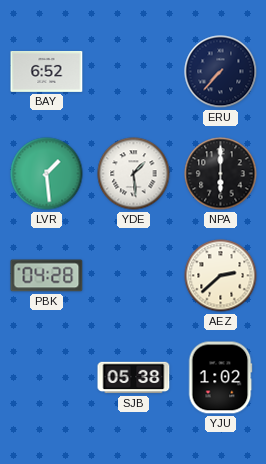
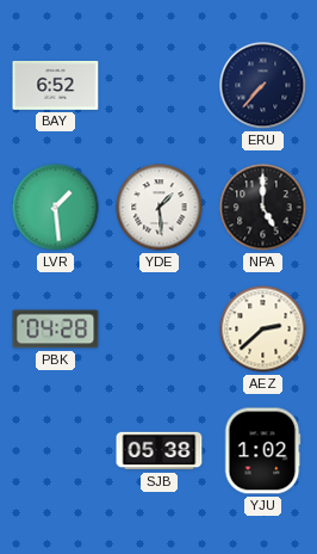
NPA: 6:00 -> 5:00
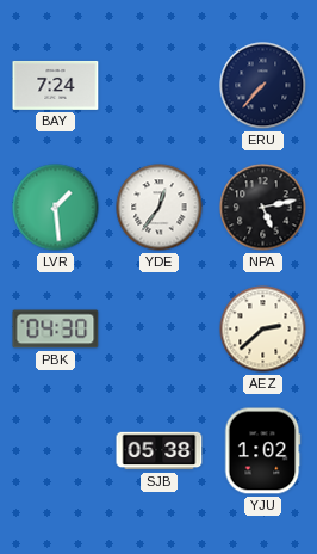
BAY: 6:52 -> 7:24
YDE: 1:29 -> 12:36
NPA: 5:00 -> 5:13
PBK: 04:28 -> 04:30
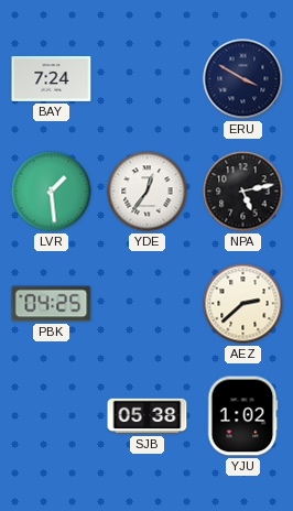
ERU: 7:37 -> 3:50
PBK: 04:30 -> 04:25
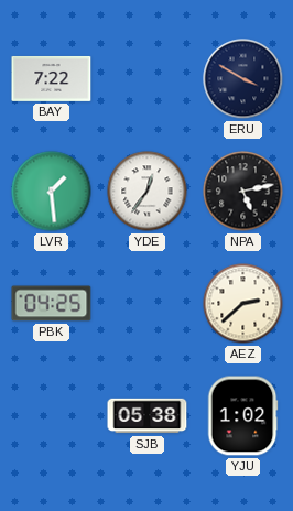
BAY: 7:24 -> 7:22
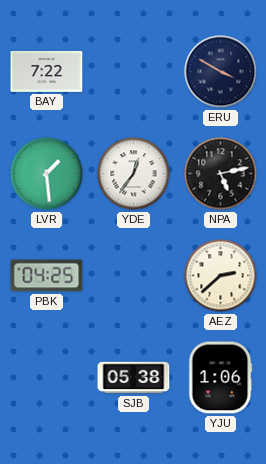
YJU: 1:02 -> 1:06
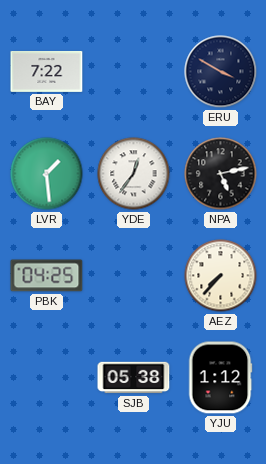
AEZ: 2:38 -> 7:37
YJU: 1:06 -> 1:12
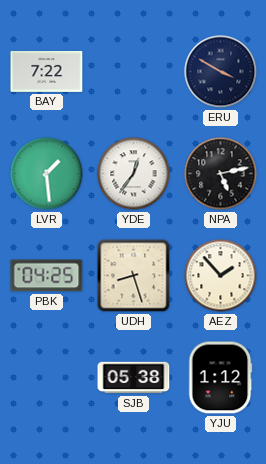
UDH: none -> 8:27
AEZ: 7:37 -> 1:53
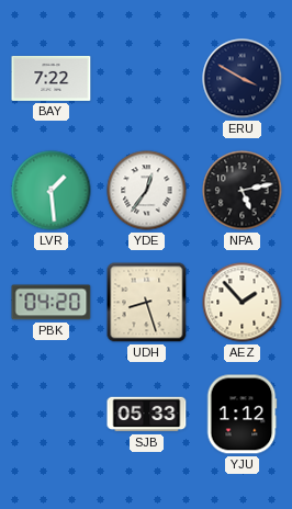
PBK: 04:25 -> 04:20
SJB: 05:38 -> 05:33
